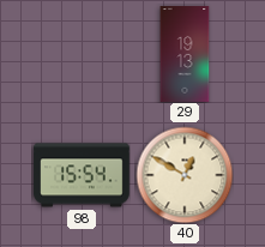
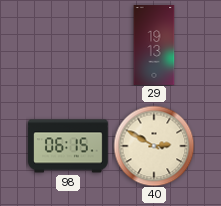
98: 15:54 -> 06:15
40: 12:50 -> 2:50
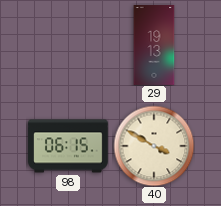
40: 2:50 -> 3:50
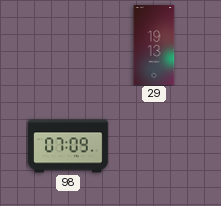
98: 06:15 -> 07:09
40: 3:50 -> none
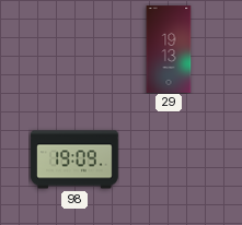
98: 07:09 -> 19:09
